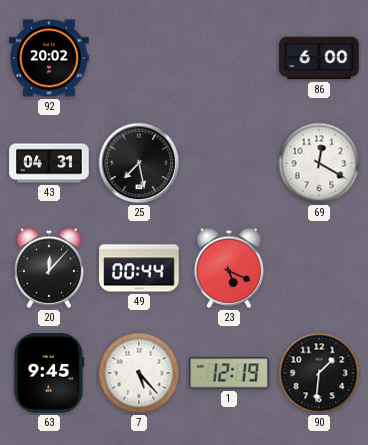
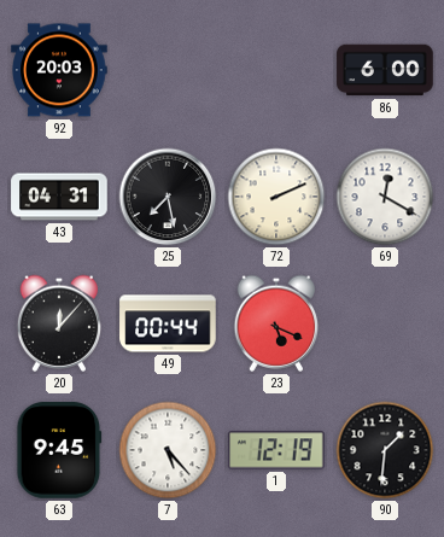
92: 20:02 -> 20:03
72: none -> 2:11
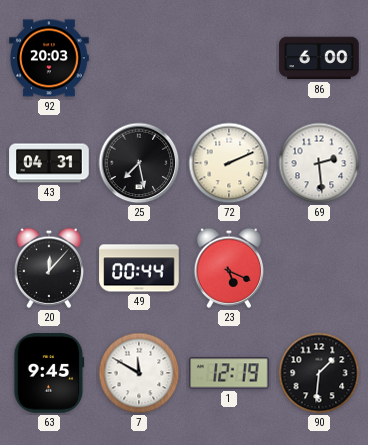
69: 12:20 -> 2:29
7: 5:23 -> 11:50
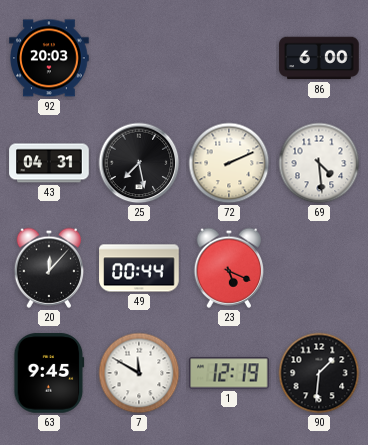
69: 2:29 -> 4:29
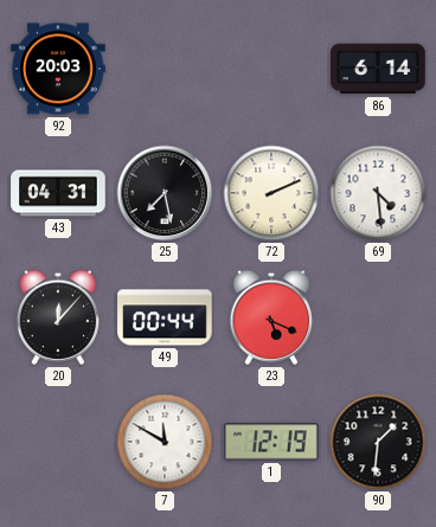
86: 6:00 -> 6:14
63: 9:45 -> none
